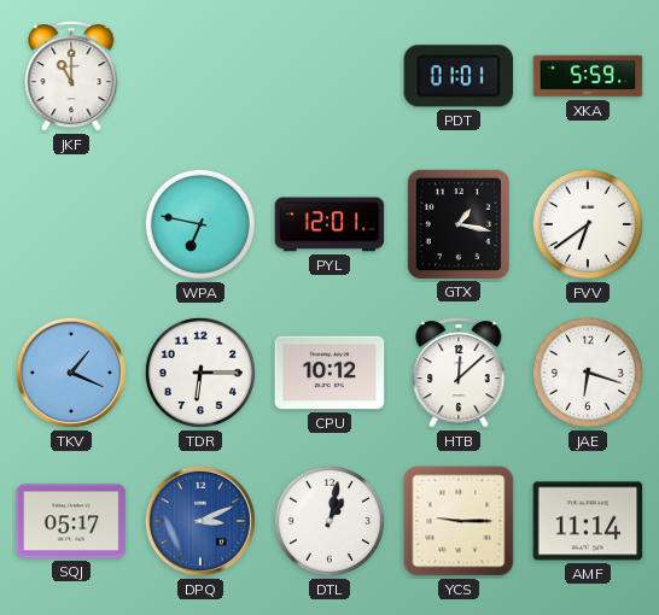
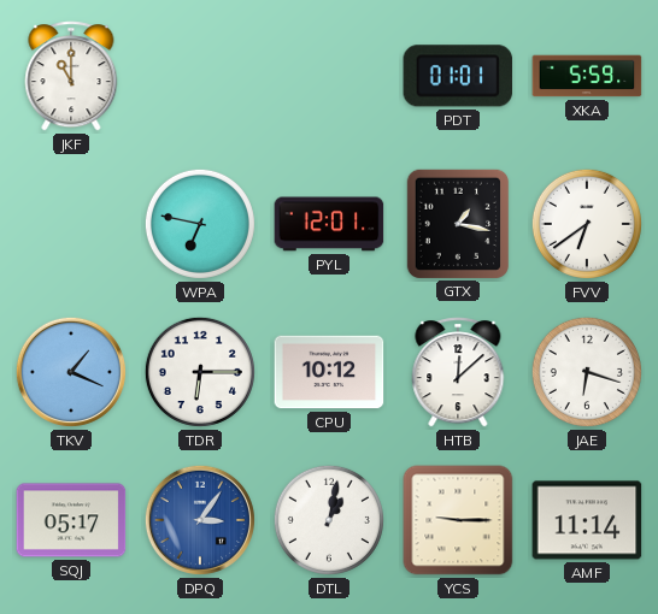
DPQ: 3:11 -> 3:06
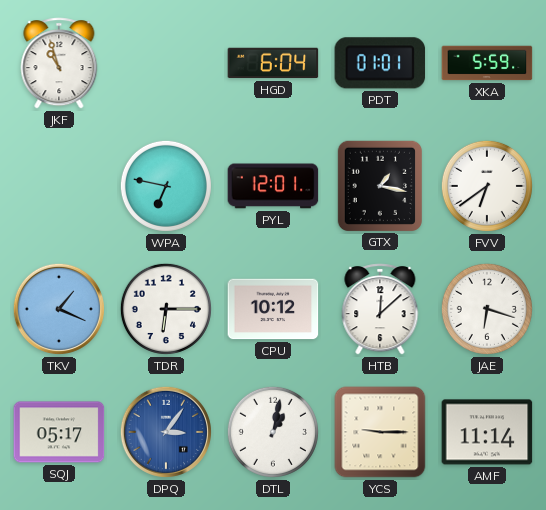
JKF: 11:00 -> 10:57
HGD: none -> 6:04
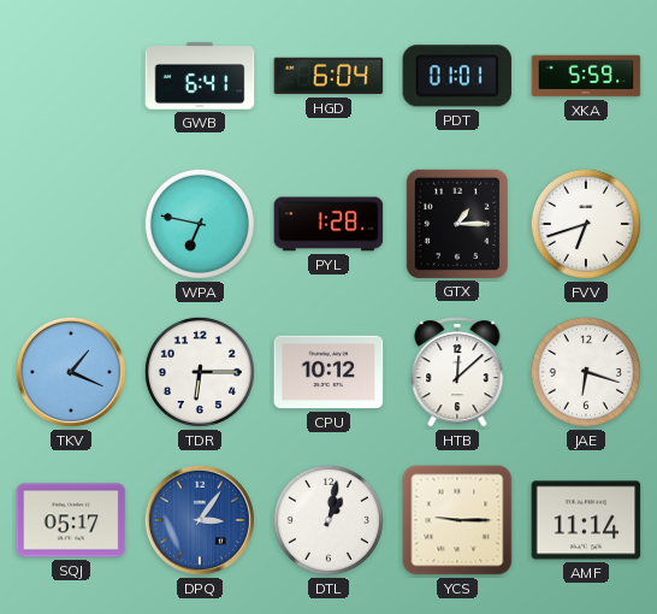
JKF: 10:57 -> none
GWB: none -> 6:41
PYL: 12:01 -> 1:28
GTX: 1:17 -> 1:15
FVV: 6:39 -> 6:42
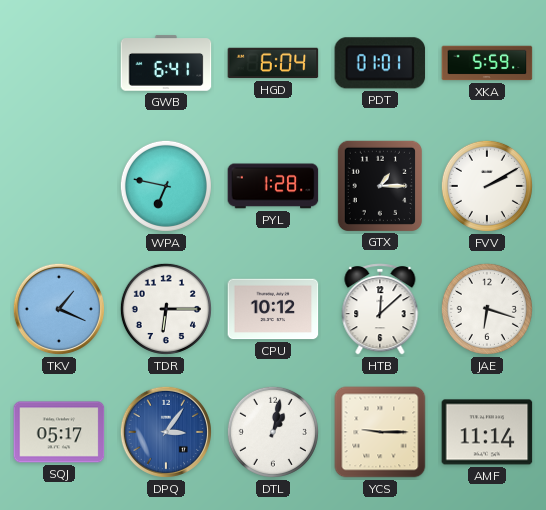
FVV: 6:42 -> 2:10
